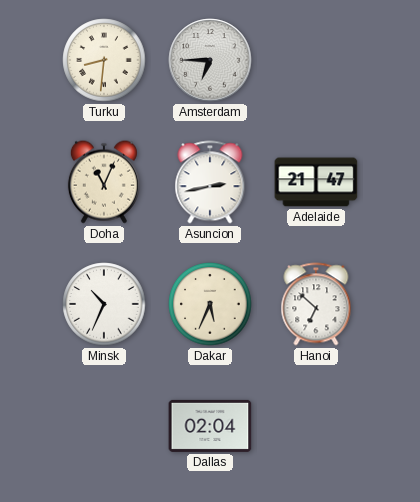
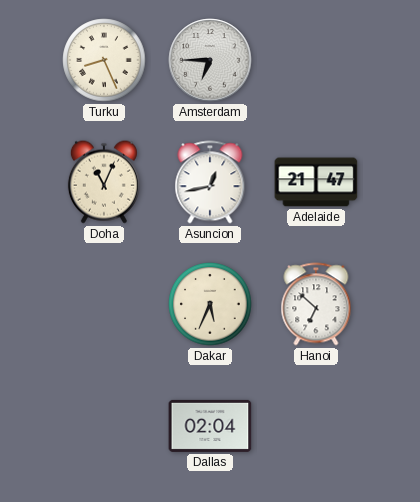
Turku: 8:31 -> 8:26
Asuncion: 2:43 -> 12:43
Minsk: 10:34 -> none
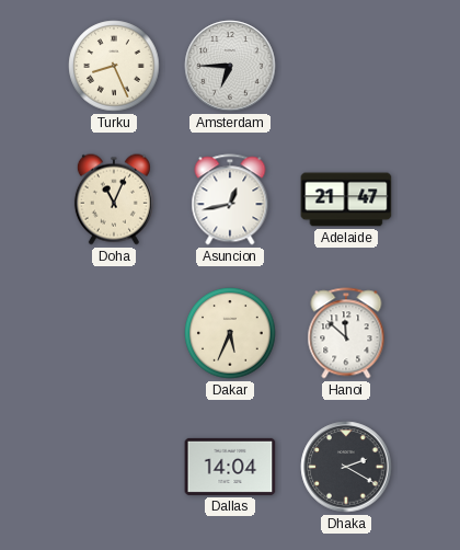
Hanoi: 6:52 -> 11:52
Dallas: 02:04 -> 14:04
Dhaka: none -> 2:20
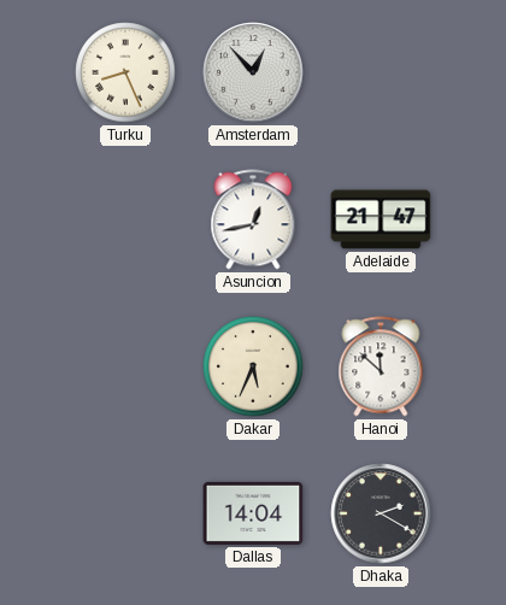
Amsterdam: 6:45 -> 12:53
Doha: 11:04 -> none
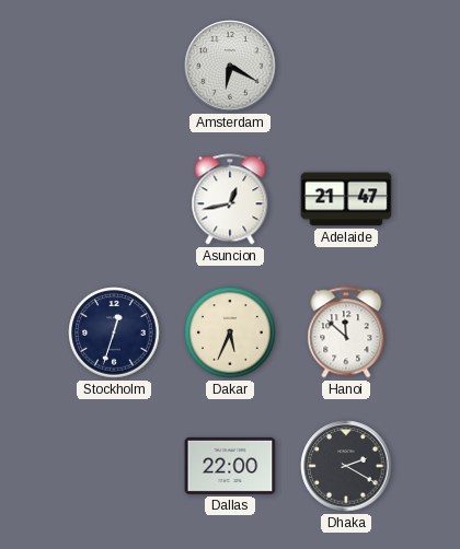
Turku: 8:26 -> none
Amsterdam: 12:53 -> 6:20
Stockholm: none -> 12:33
Dallas: 14:04 -> 22:00
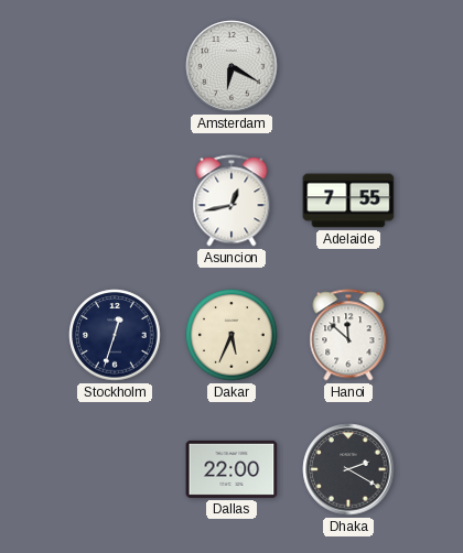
Adelaide: 21:47 -> 7:55
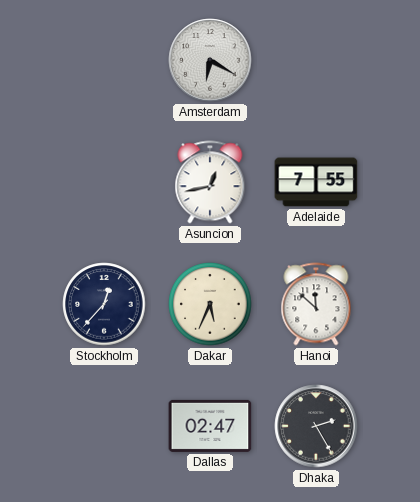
Stockholm: 12:33 -> 12:37
Dallas: 22:00 -> 02:47
Dhaka: 2:20 -> 2:25
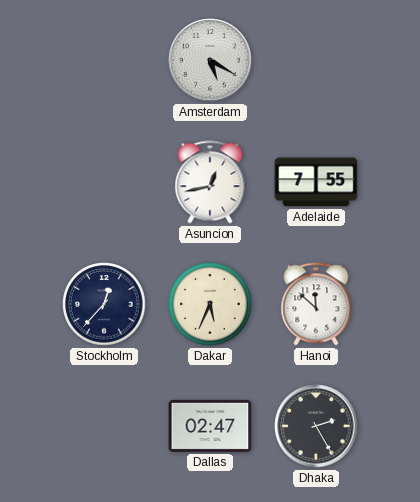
Amsterdam: 6:20 -> 5:20
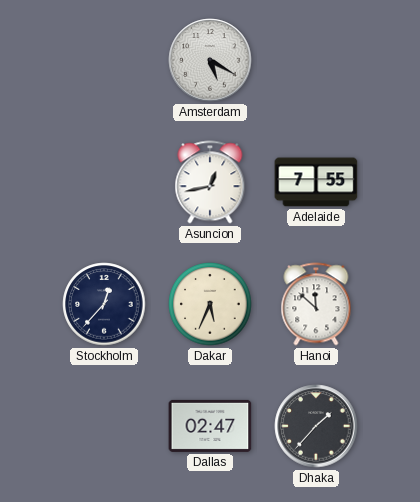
Dhaka: 2:25 -> 1:37
